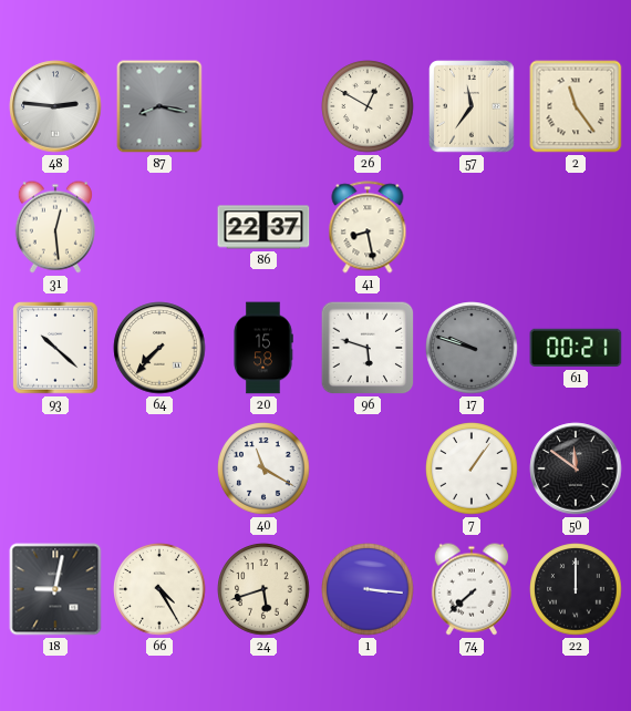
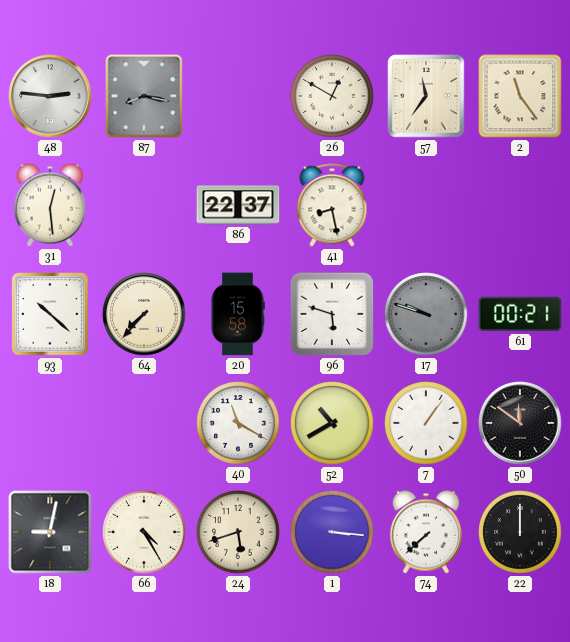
52: none -> 10:40
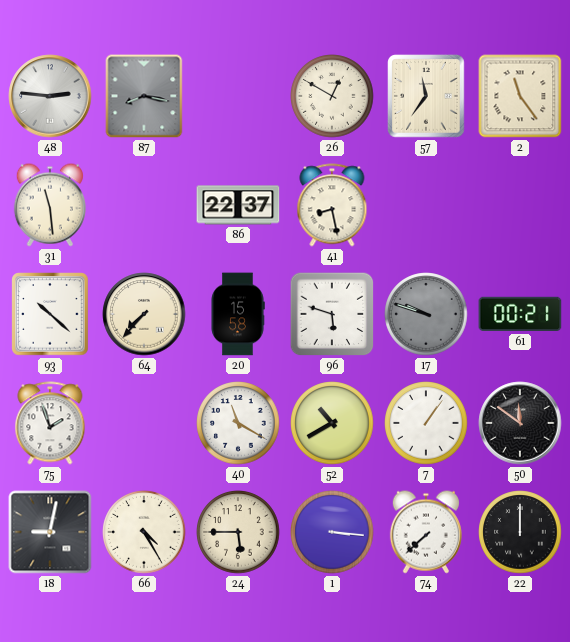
31: 12:29 -> 11:29
75: none -> 1:57
24: 5:42 -> 5:45
